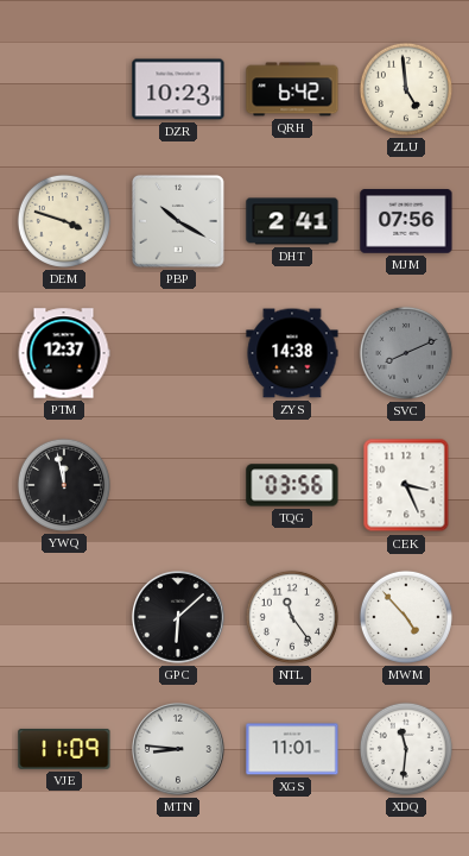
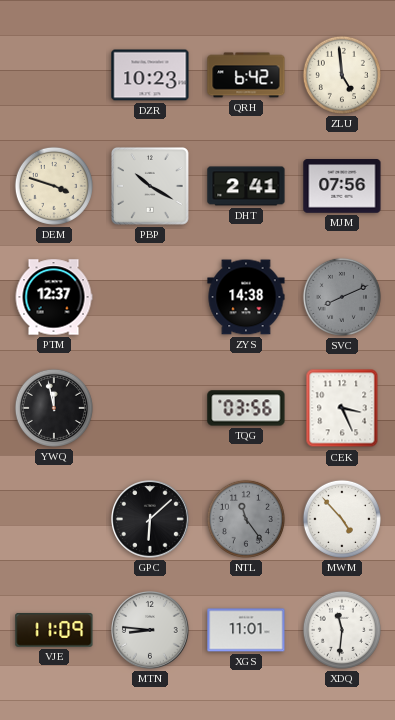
NTL dial: white -> grey
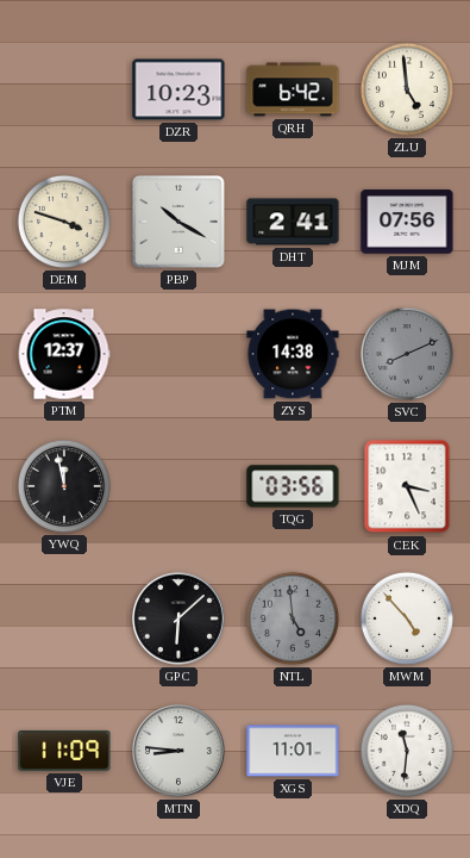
NTL: 11:24 -> 4:59
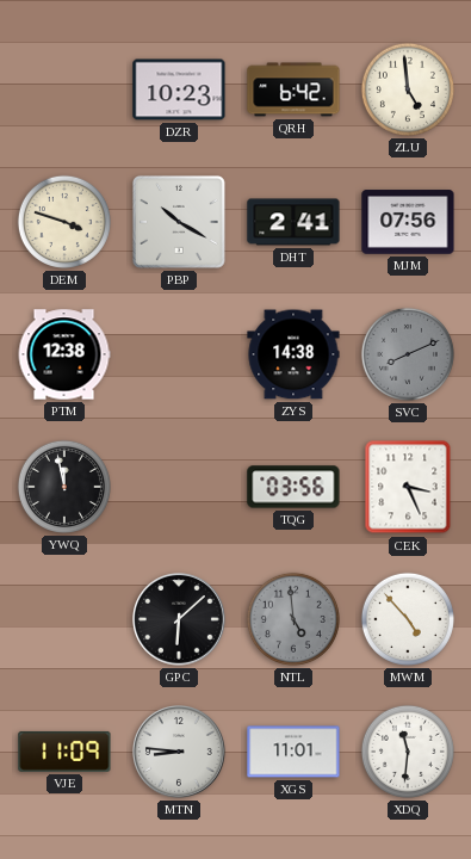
PTM: 12:37 -> 12:38
